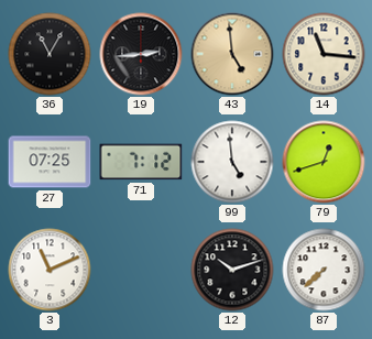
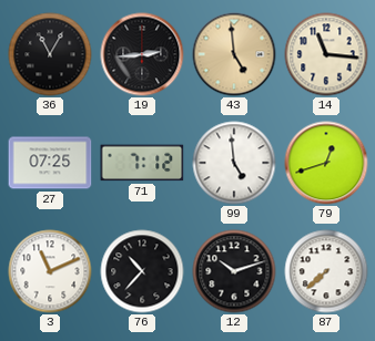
76: none -> 10:37
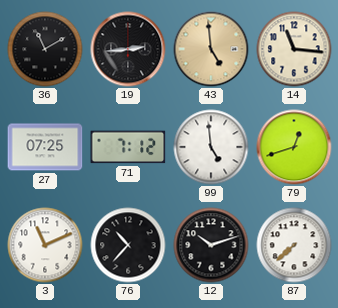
36: 11:05 -> 11:10
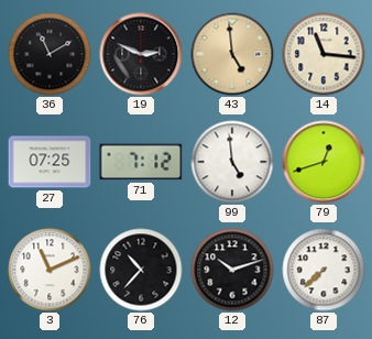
19: 2:44 -> 2:49
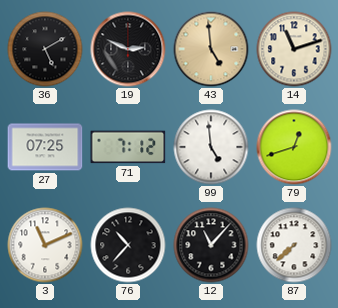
36: 11:10 -> 5:10
14: 11:16 -> 11:12
12: 10:12 -> 11:07
